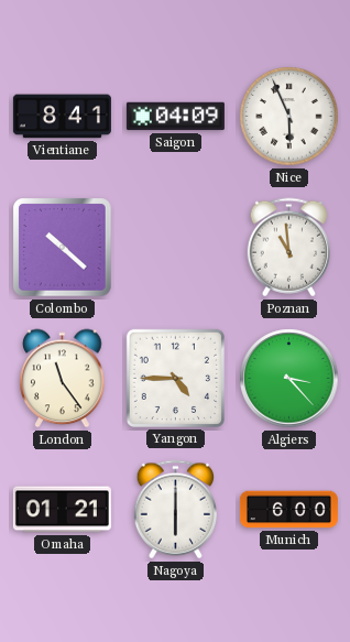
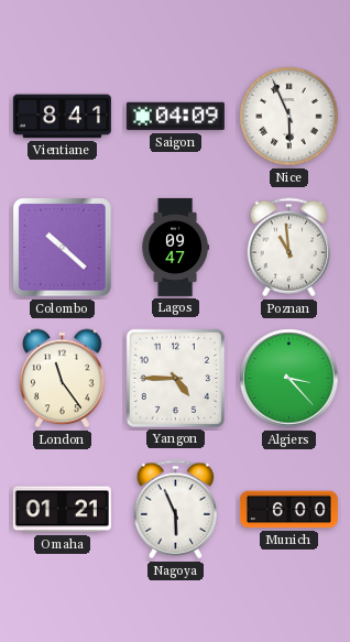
Lagos: none -> 09:47
Nagoya: 6:00 -> 5:56
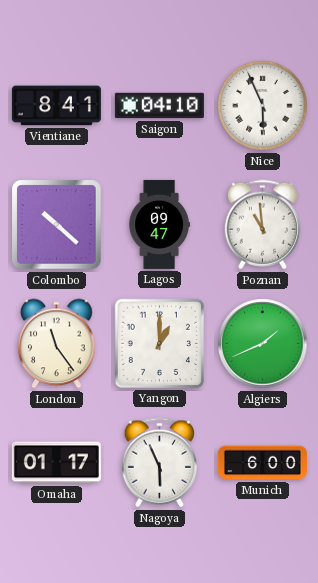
Saigon: 04:09 -> 04:10
Yangon: 4:45 -> 1:00
Algiers: 3:23 -> 1:41
Omaha: 01:21 -> 01:17
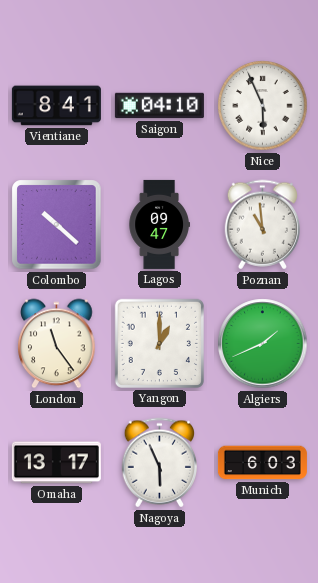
Omaha: 01:17 -> 13:17
Munich: 6:00 -> 6:03
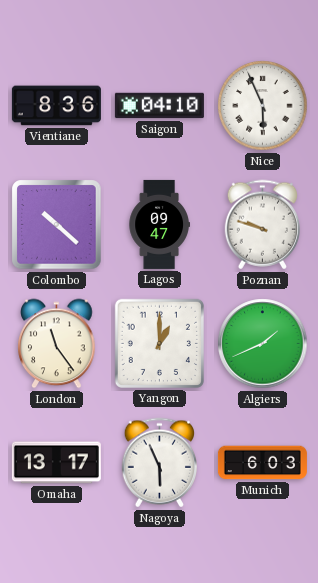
Vientiane: 8:41 -> 8:36
Poznan: 10:59 -> 9:48
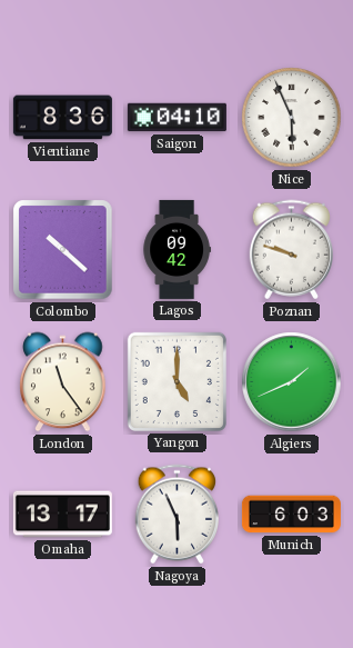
Lagos: 09:47 -> 09:42
Yangon: 1:00 -> 5:00
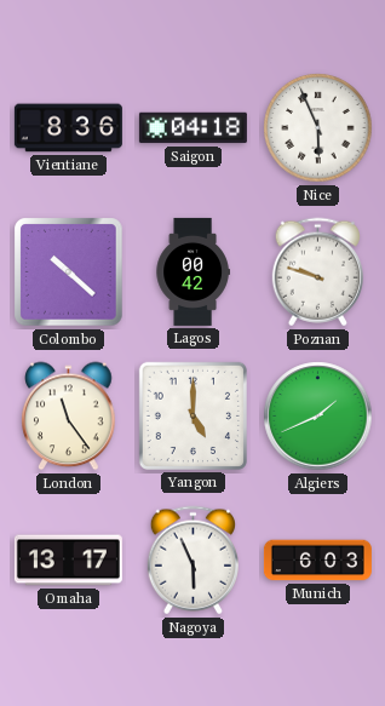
Saigon: 04:10 -> 04:18
Lagos: 09:42 -> 00:42
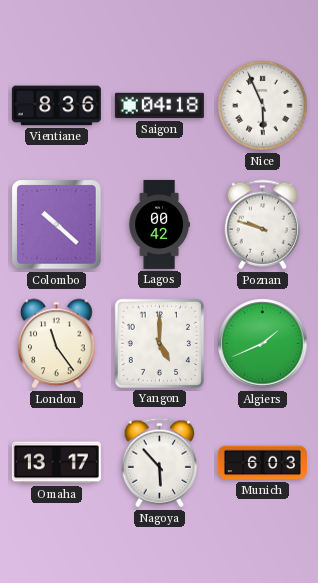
Nagoya: 5:56 -> 5:53
